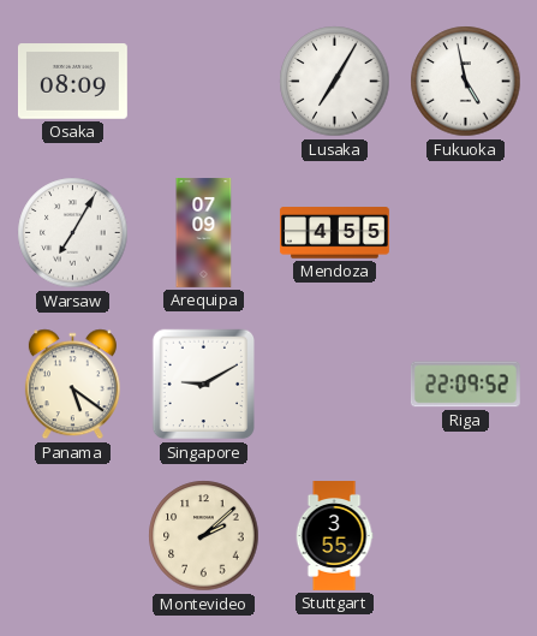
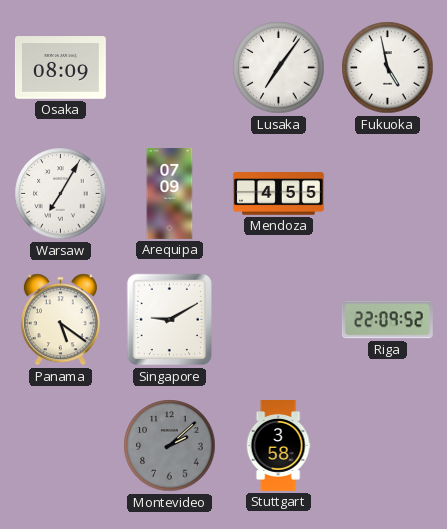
Lusaka: 7:05 -> 7:06
Montevideo dial: cream -> grey
Stuttgart: 3:55 -> 3:58
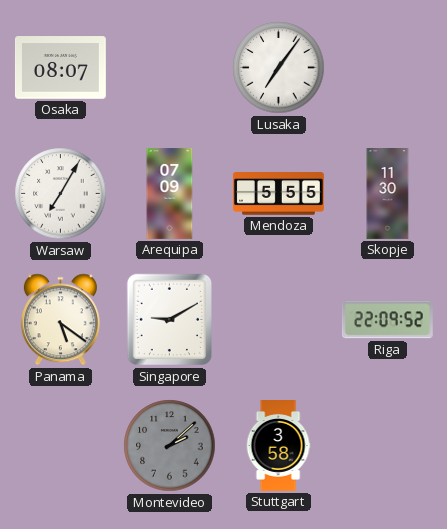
Osaka: 08:09 -> 08:07
Fukuoka: 4:58 -> none
Mendoza: 4:55 -> 5:55
Skopje: none -> 11:30
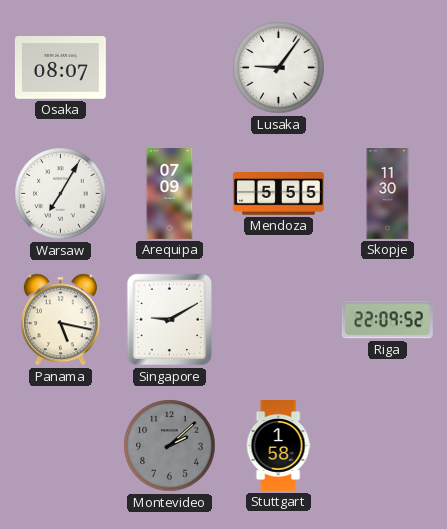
Lusaka: 7:06 -> 9:06
Panama: 5:21 -> 5:17
Stuttgart: 3:58 -> 1:58
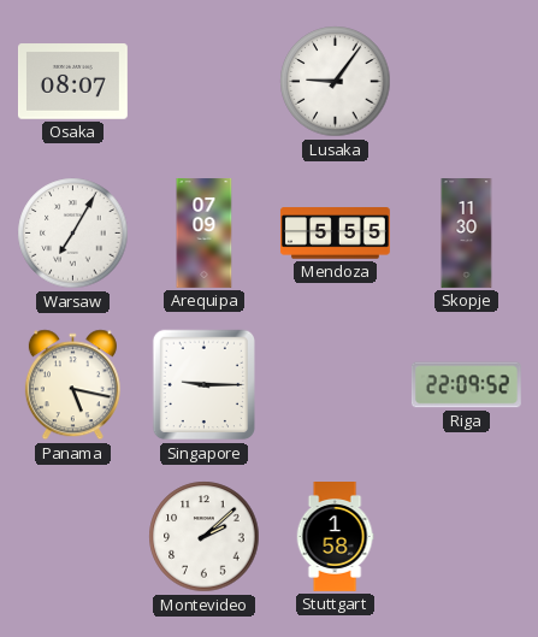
Singapore: 9:10 -> 9:15
Montevideo dial: grey -> white
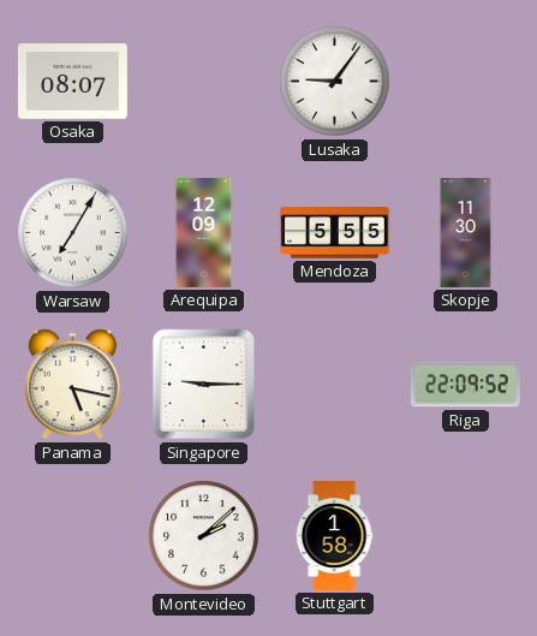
Arequipa: 07:09 -> 12:09
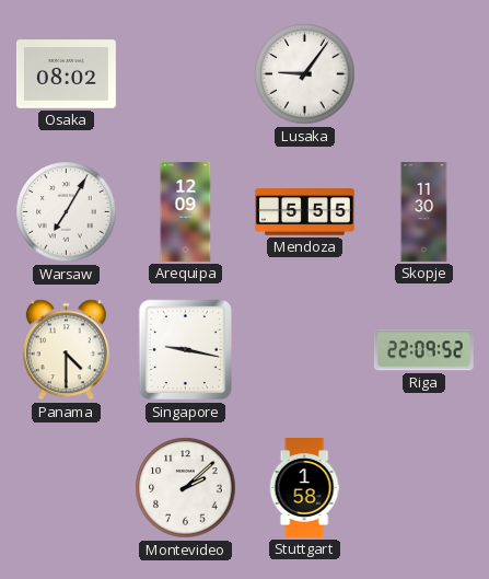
Osaka: 08:07 -> 08:02
Panama: 5:17 -> 4:30
Singapore: 9:15 -> 9:17
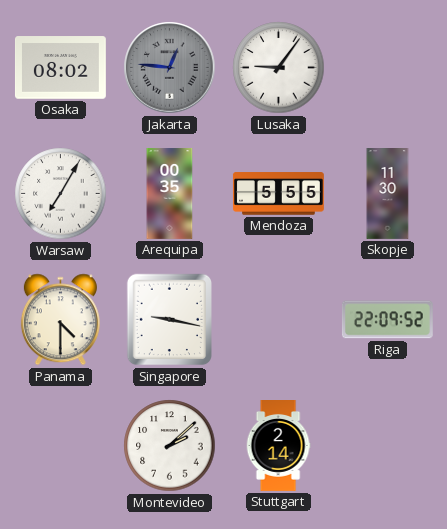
Jakarta: none -> 12:46
Arequipa: 12:09 -> 00:35
Stuttgart: 1:58 -> 2:14
